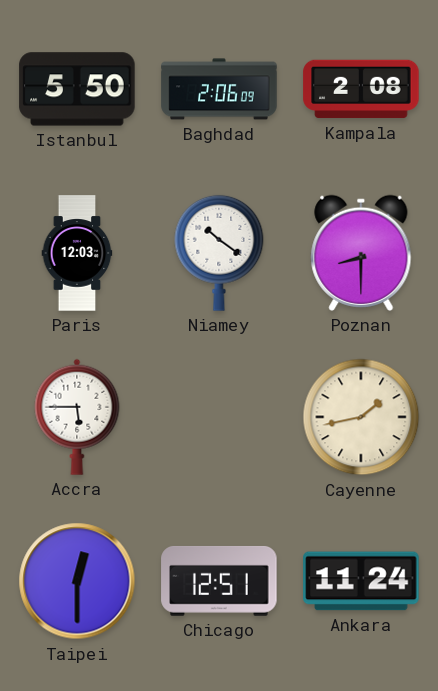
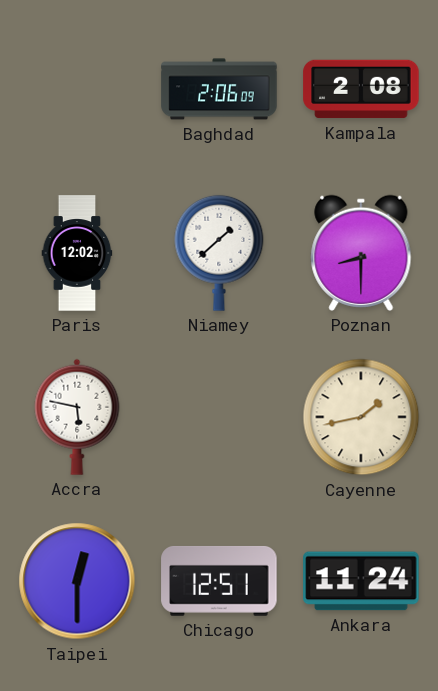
Istanbul: 5:50 -> none
Paris: 12:03 -> 12:02
Niamey: 10:21 -> 1:38
Accra: 5:45 -> 5:47
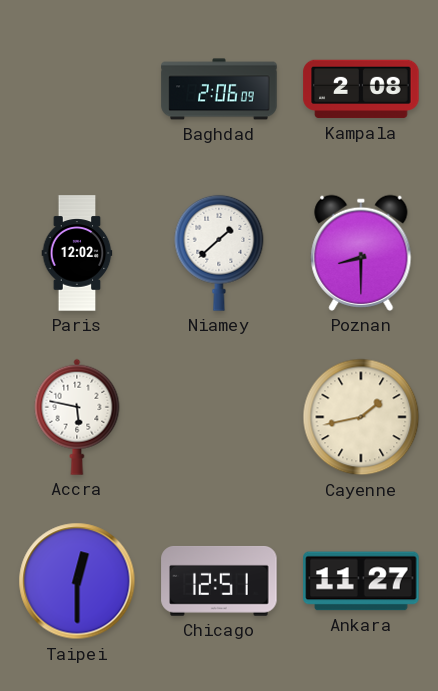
Ankara: 11:24 -> 11:27
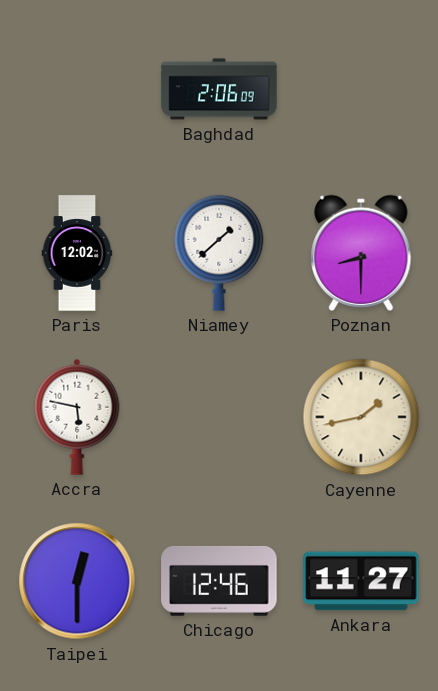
Kampala: 2:08 -> none
Chicago: 12:51 -> 12:46
